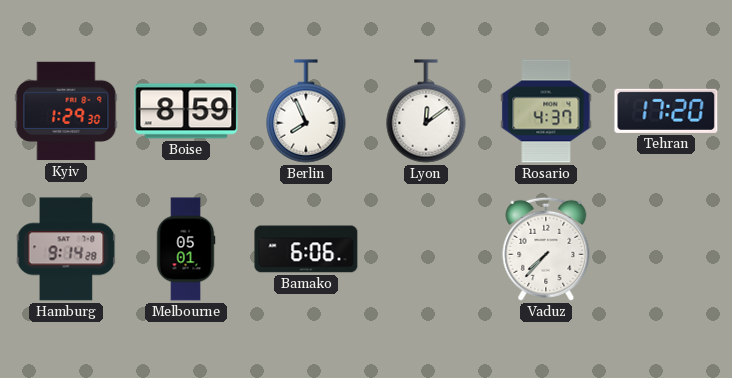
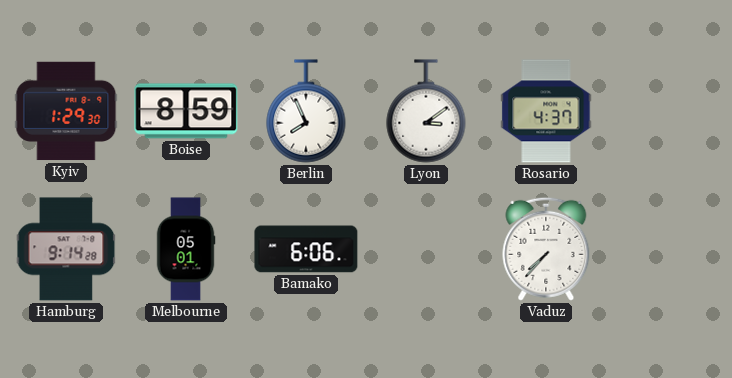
Lyon: 12:09 -> 3:09
Tehran: 17:20 -> none
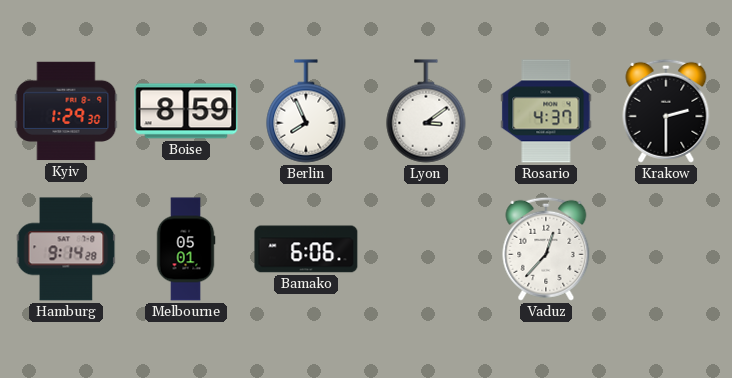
Krakow: none -> 2:30
Vaduz: 7:37 -> 12:37
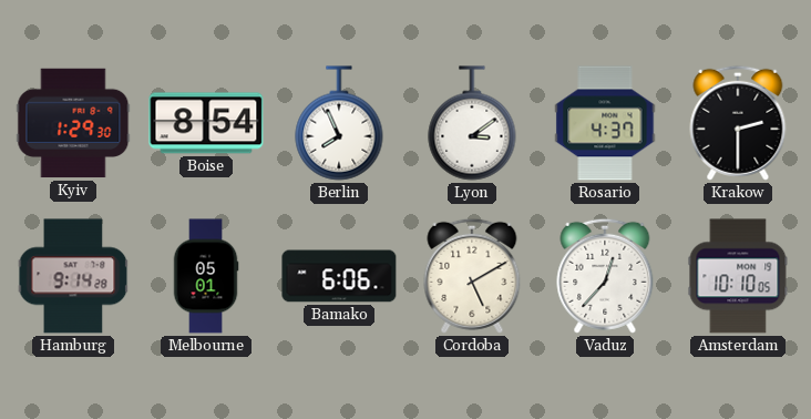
Boise: 8:59 -> 8:54
Cordoba: none -> 5:10
Amsterdam: none -> 10:10
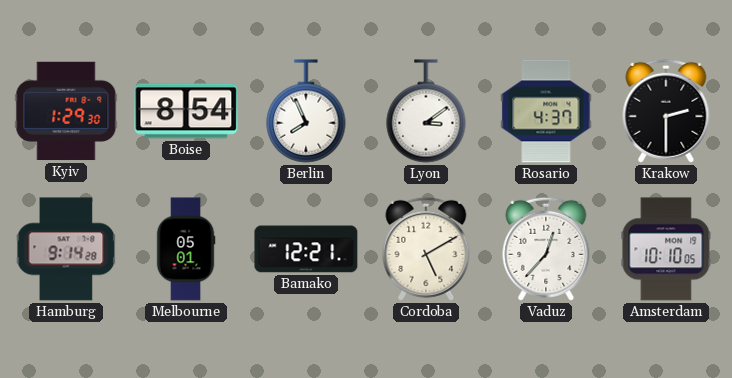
Bamako: 6:06 -> 12:21
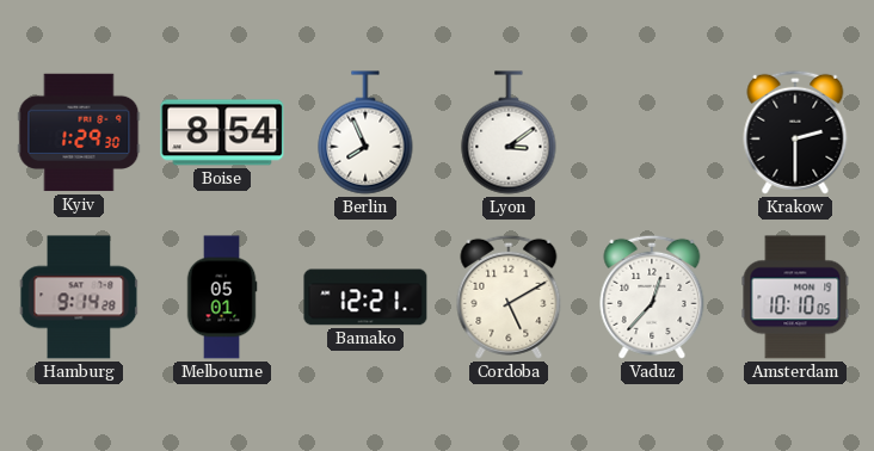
Rosario: 4:37 -> none
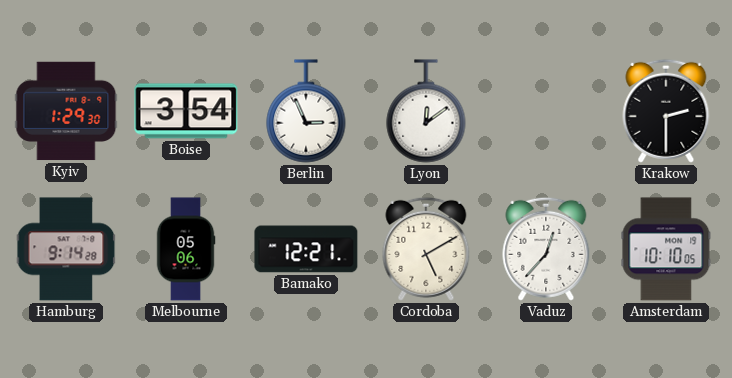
Boise: 8:54 -> 3:54
Berlin: 7:56 -> 2:56
Lyon: 3:09 -> 12:09
Melbourne: 05:01 -> 05:06
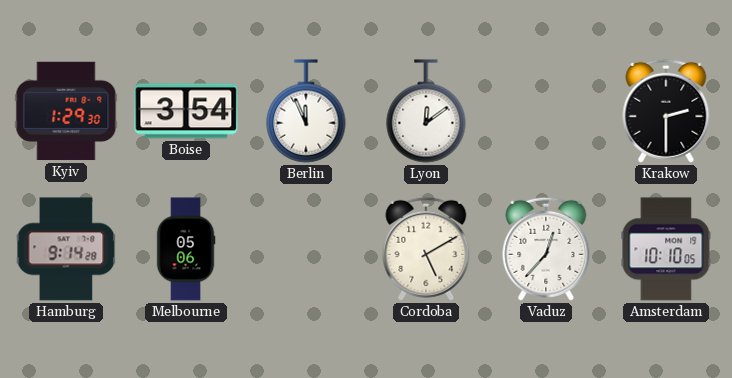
Berlin: 2:56 -> 11:56
Bamako: 12:21 -> none
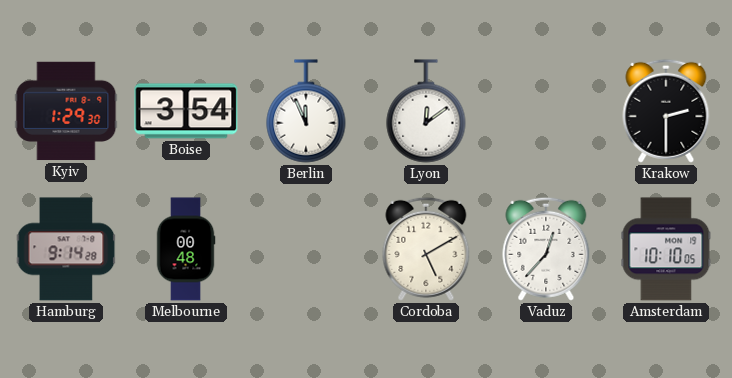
Melbourne: 05:06 -> 00:48
